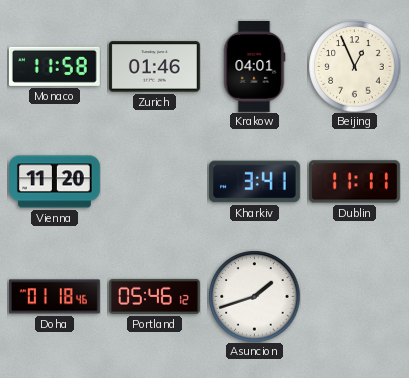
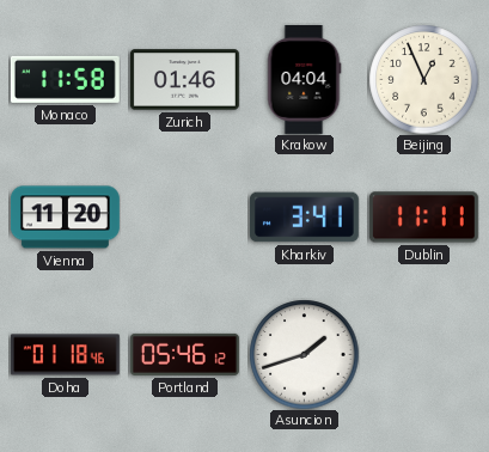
Krakow: 04:01 -> 04:04
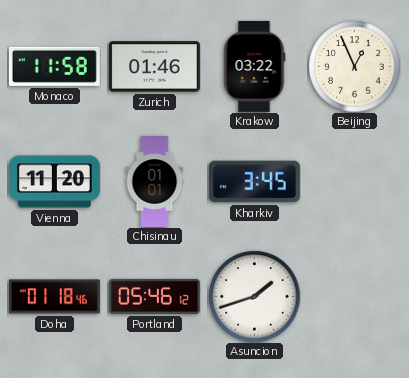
Krakow: 04:04 -> 03:22
Chisinau: none -> 01:01
Kharkiv: 3:41 -> 3:45
Dublin: 11:11 -> none
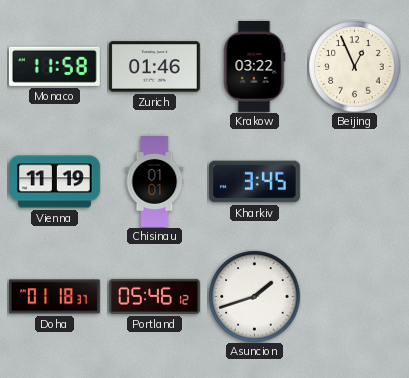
Vienna: 11:20 -> 11:19
Doha: 01:18:46 -> 01:18:37
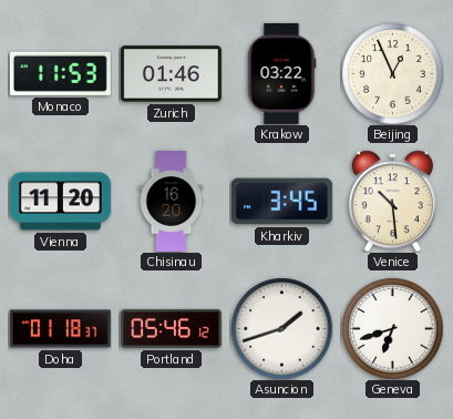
Monaco: 11:58 -> 11:53
Vienna: 11:19 -> 11:20
Chisinau: 01:01 -> 16:20
Venice: none -> 10:29
Geneva: none -> 6:42
